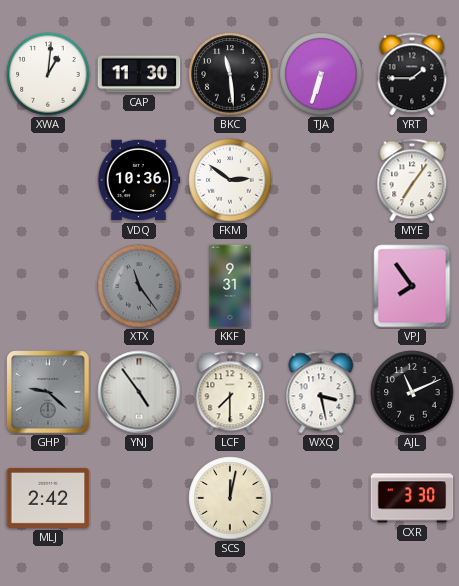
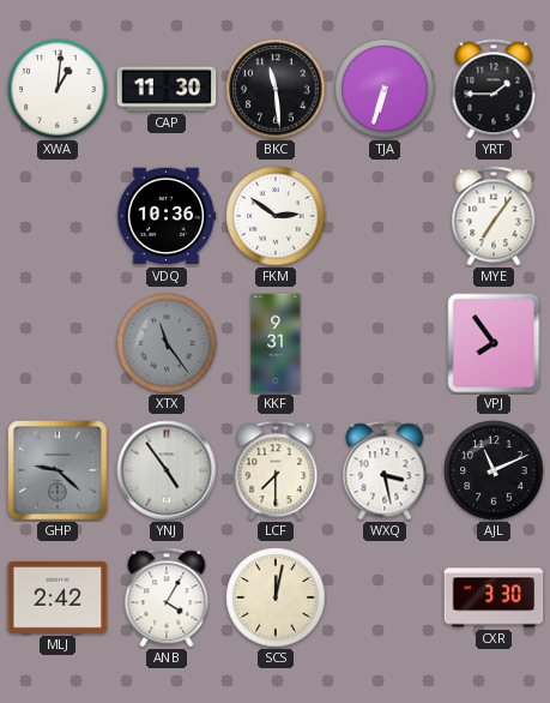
ANB: none -> 4:05
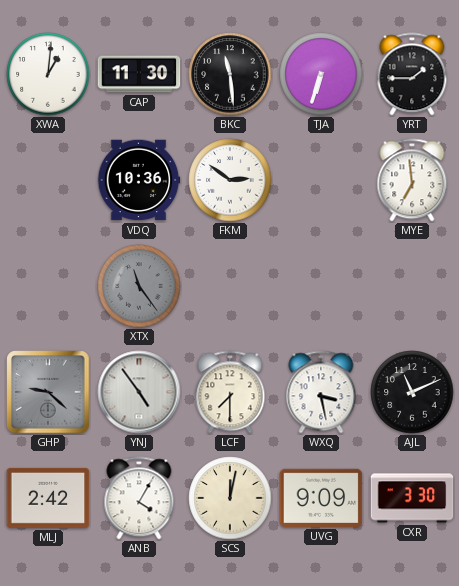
MYE: 7:06 -> 6:59
KKF: 9:31 -> none
VPJ: 7:54 -> none
UVG: none -> 9:09
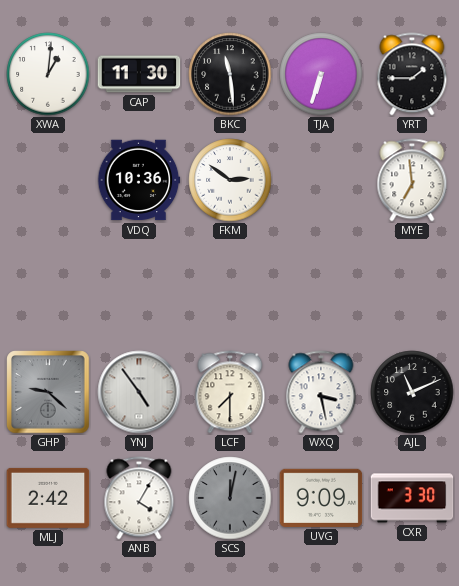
XTX: 11:24 -> none
SCS dial: cream -> grey
